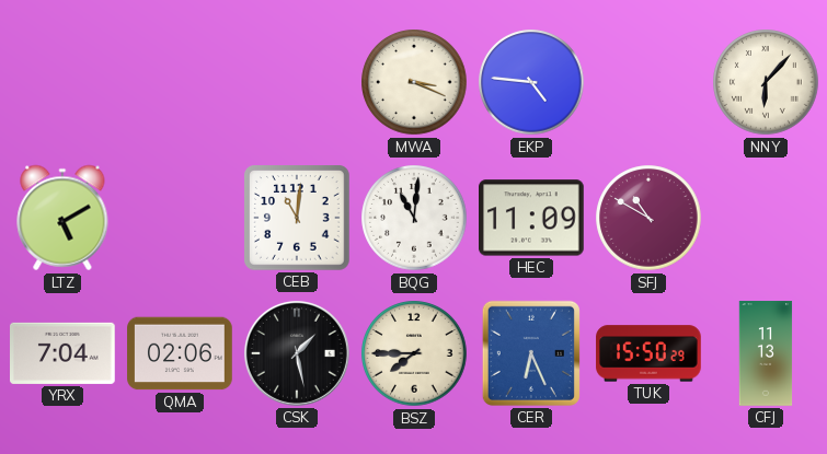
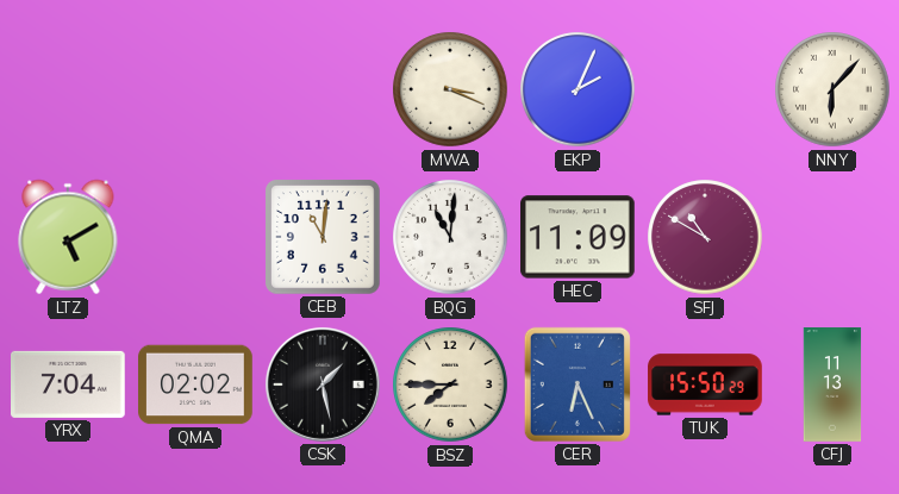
EKP: 4:46 -> 2:04
QMA: 02:06 -> 02:02
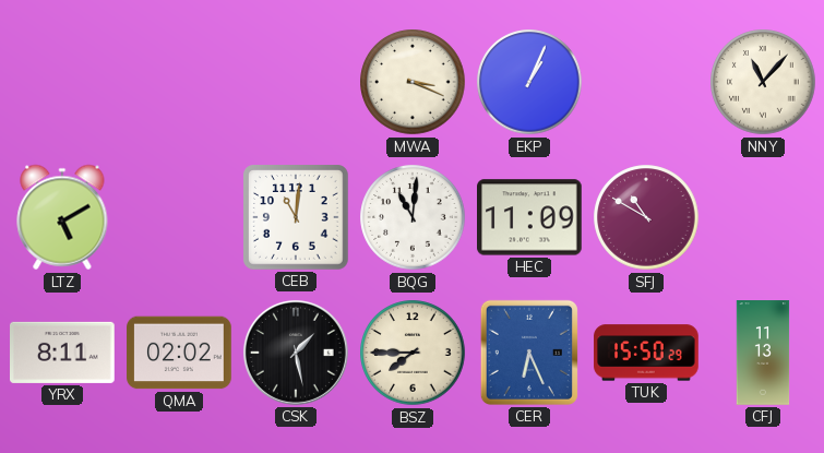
EKP: 2:04 -> 1:04
NNY: 6:07 -> 11:07
YRX: 7:04 -> 8:11
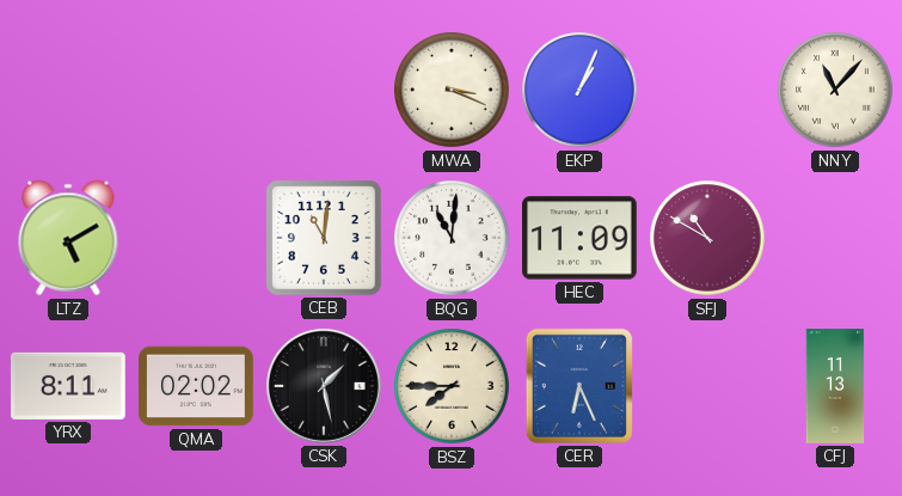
TUK: 15:50 -> none
